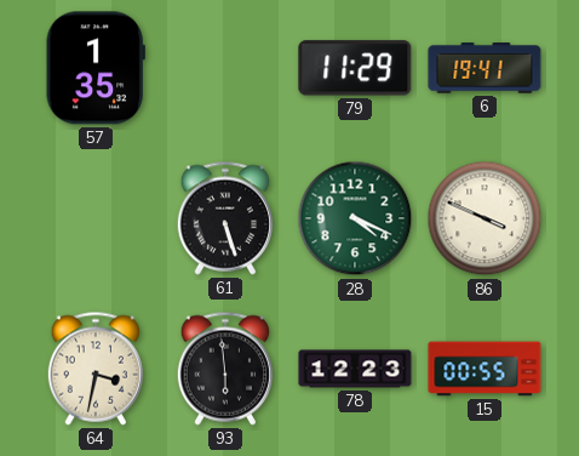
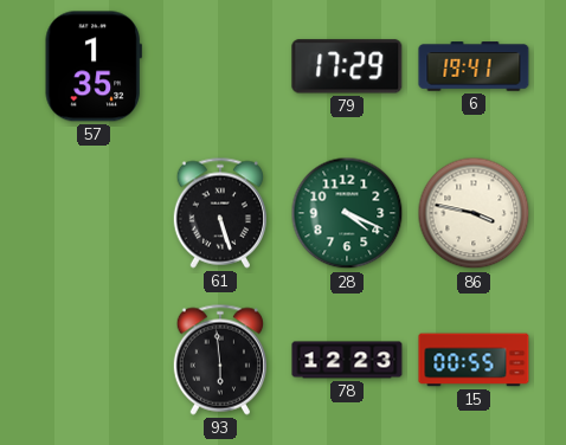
79: 11:29 -> 17:29
86: 3:49 -> 3:47
64: 3:32 -> none
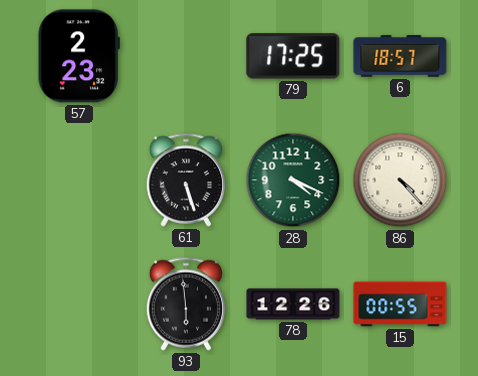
57: 1:35 -> 2:23
79: 17:29 -> 17:25
6: 19:41 -> 18:57
86: 3:47 -> 4:23
78: 12:23 -> 12:26
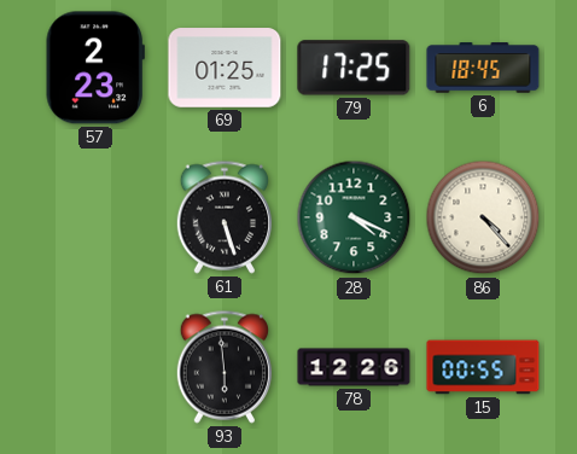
69: none -> 01:25
6: 18:57 -> 18:45
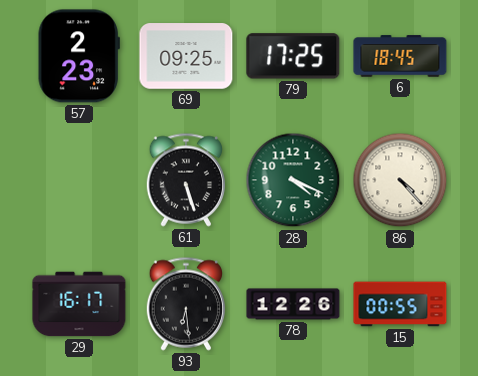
69: 01:25 -> 09:25
29: none -> 16:17
93: 5:59 -> 6:29
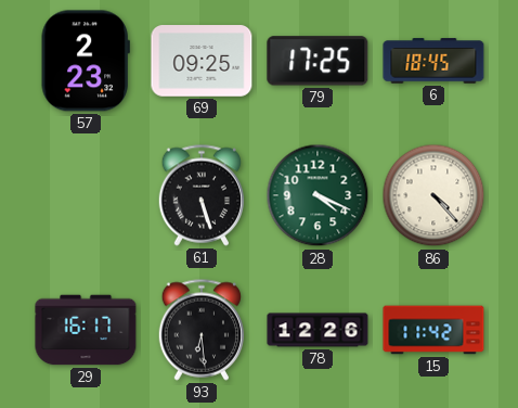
15: 00:55 -> 11:42
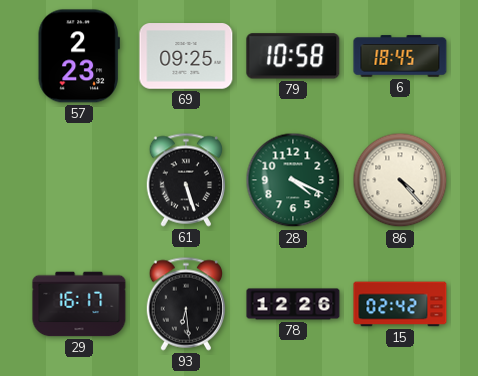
79: 17:25 -> 10:58
15: 11:42 -> 02:42
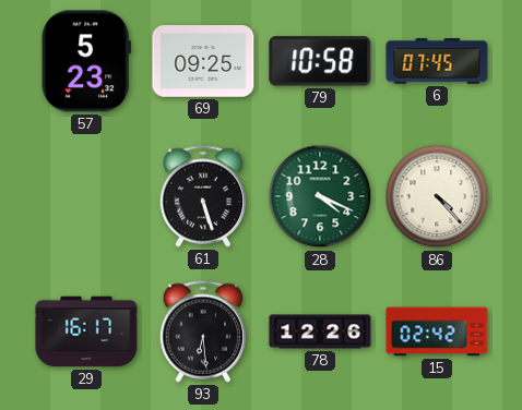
57: 2:23 -> 5:23
6: 18:45 -> 07:45
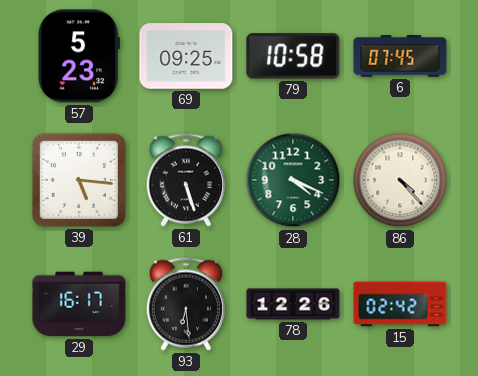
39: none -> 5:16
